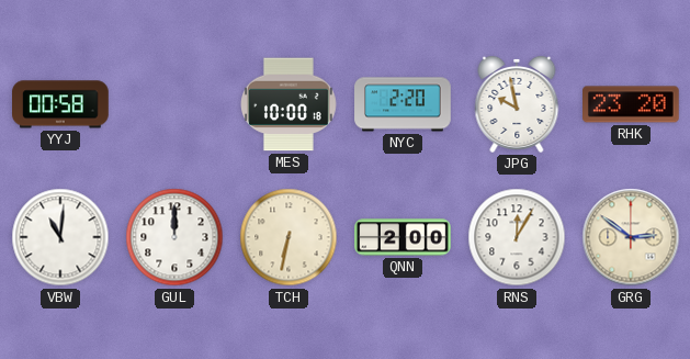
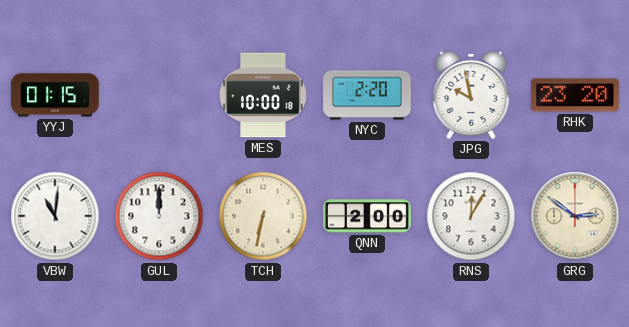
YYJ: 00:58 -> 01:15
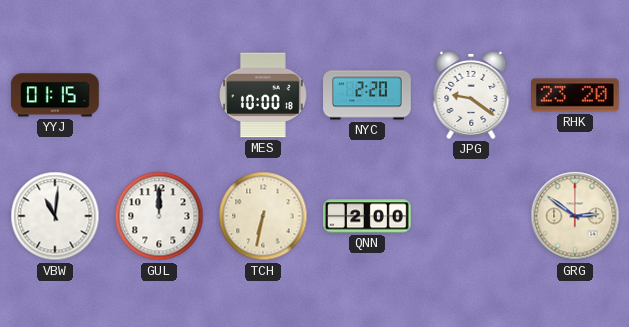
JPG: 9:58 -> 9:21
RNS: 12:05 -> none
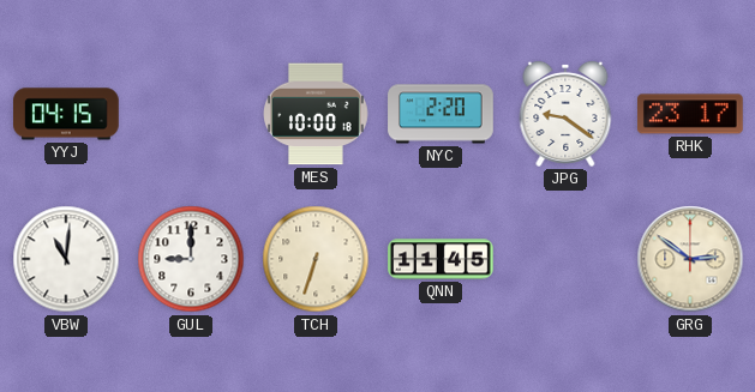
YYJ: 01:15 -> 04:15
RHK: 23:20 -> 23:17
GUL: 12:00 -> 9:00
TCH: 6:32 -> 6:33
QNN: 2:00 -> 11:45
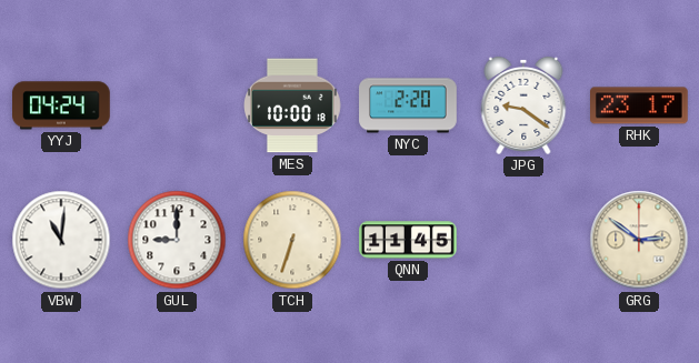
YYJ: 04:15 -> 04:24
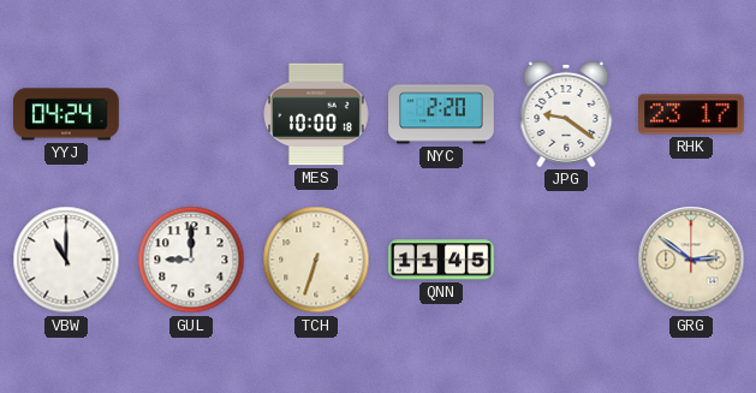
VBW: 11:01 -> 11:00
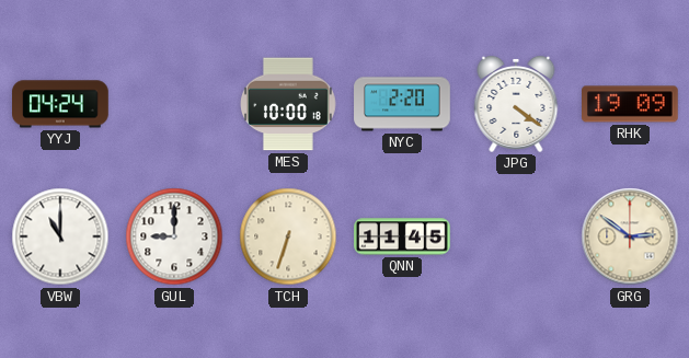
JPG: 9:21 -> 4:21
RHK: 23:17 -> 19:09
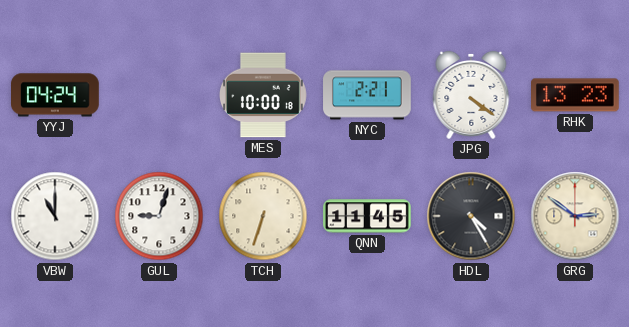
NYC: 2:20 -> 2:21
RHK: 19:09 -> 13:23
GUL: 9:00 -> 9:03
HDL: none -> 4:25
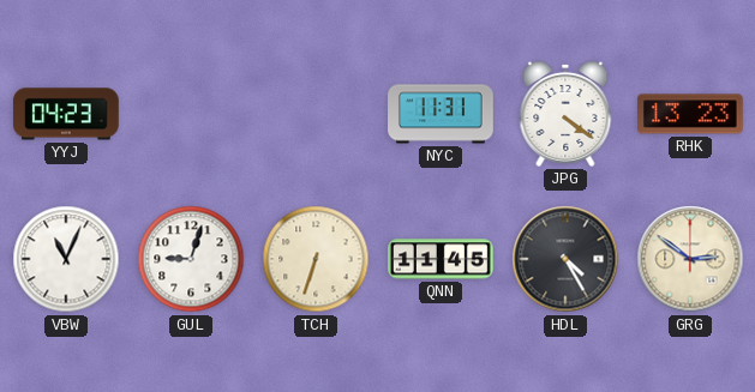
YYJ: 04:24 -> 04:23
MES: 10:00 -> none
NYC: 2:21 -> 11:31
VBW: 11:00 -> 11:04
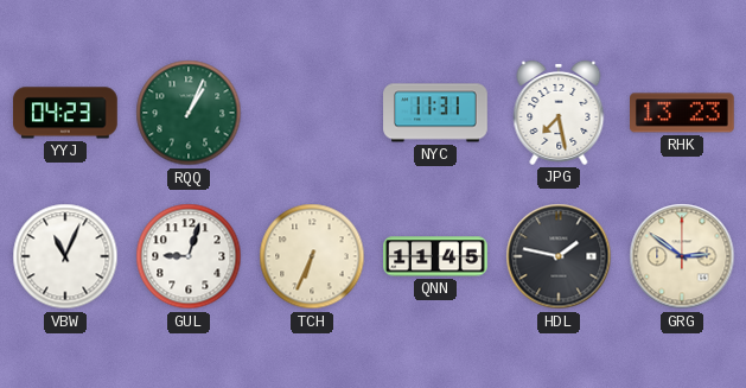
RQQ: none -> 1:04
JPG: 4:21 -> 7:28
TCH: 6:33 -> 6:34
HDL: 4:25 -> 1:47
